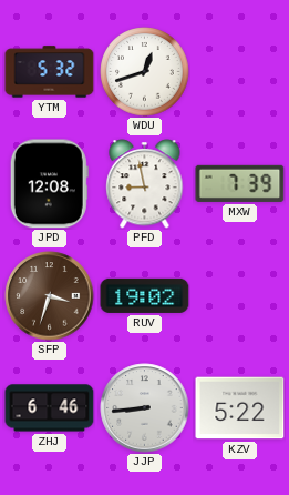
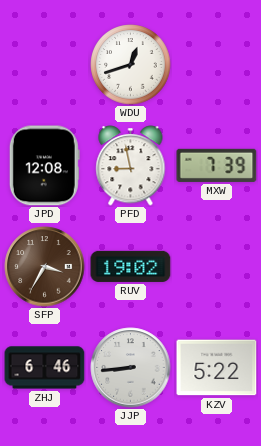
YTM: 5:32 -> none
SFP: 3:33 -> 3:35
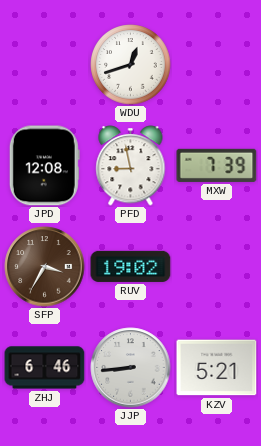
KZV: 5:22 -> 5:21
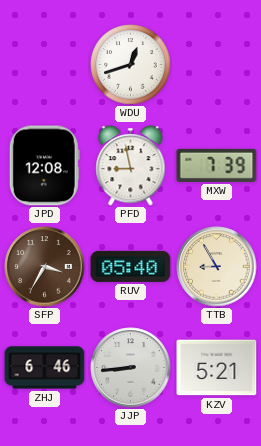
RUV: 19:02 -> 05:40
TTB: none -> 8:55
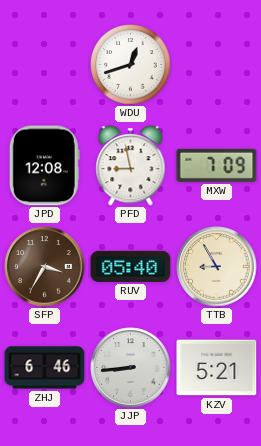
MXW: 7:39 -> 7:09
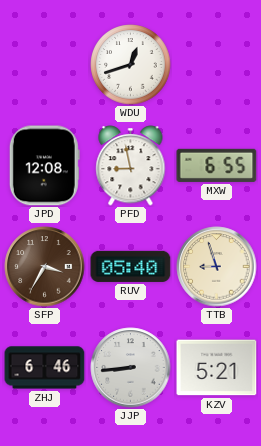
MXW: 7:09 -> 6:55
TTB: 8:55 -> 8:57
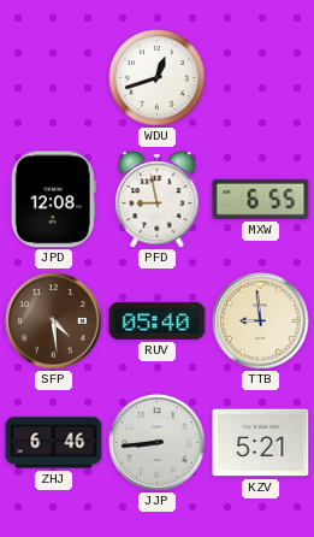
SFP: 3:35 -> 4:29
TTB: 8:57 -> 8:59
